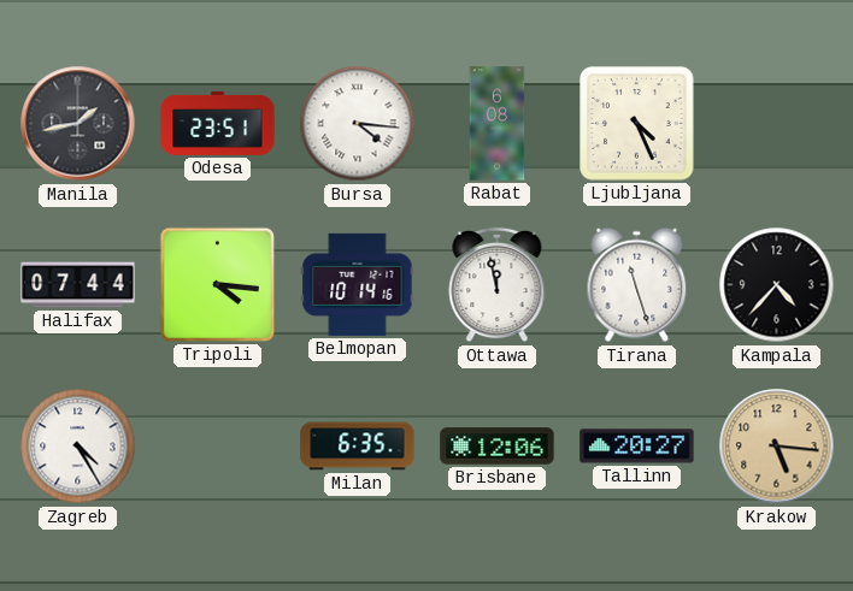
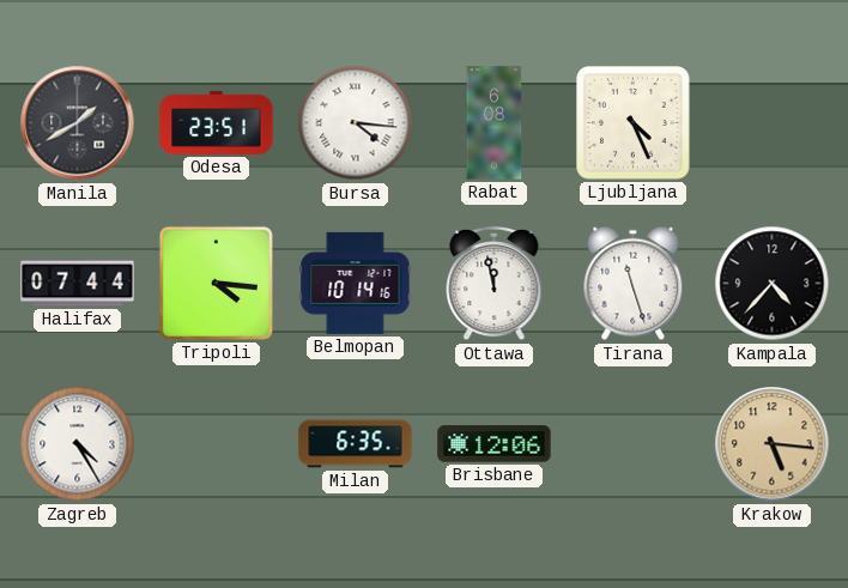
Manila: 1:43 -> 1:40
Tallinn: 20:27 -> none
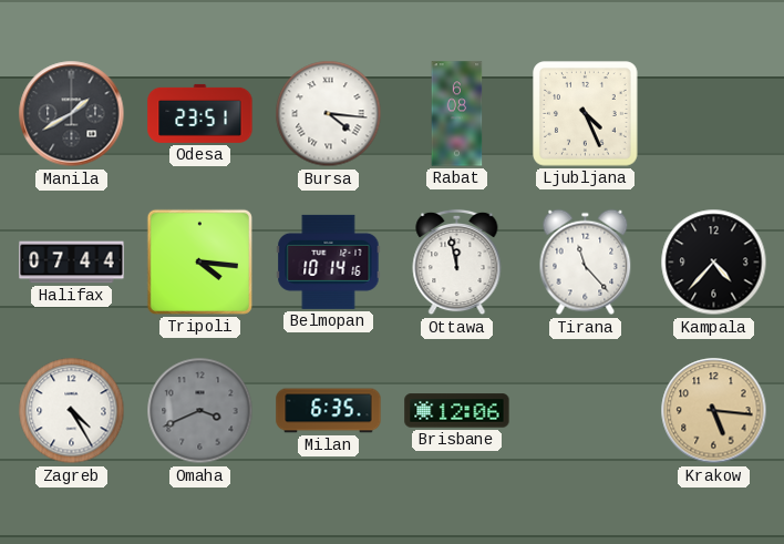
Tirana: 11:27 -> 11:23
Omaha: none -> 3:41
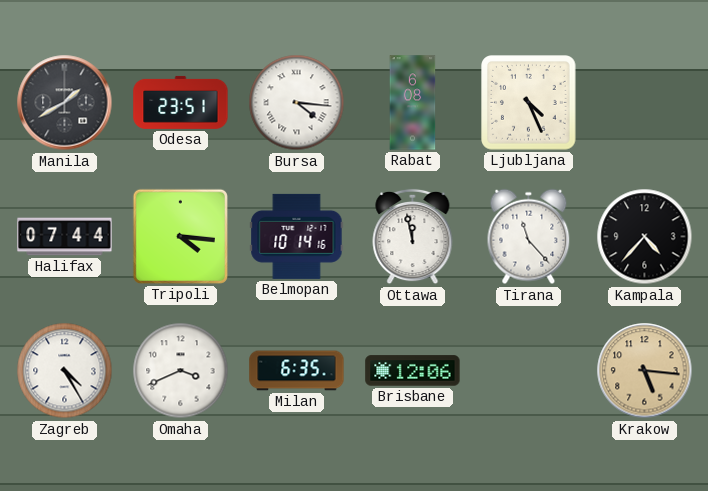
Omaha dial: grey -> white
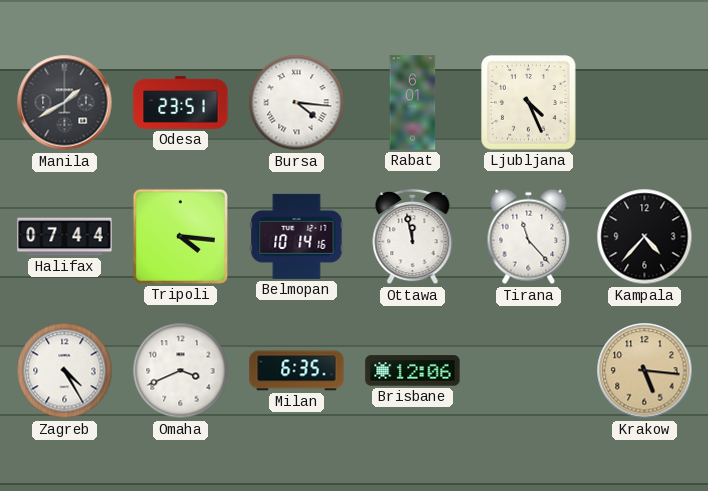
Rabat: 6:08 -> 6:01
